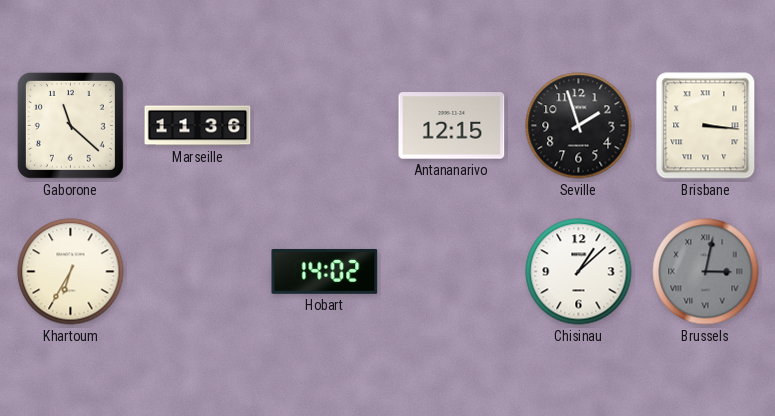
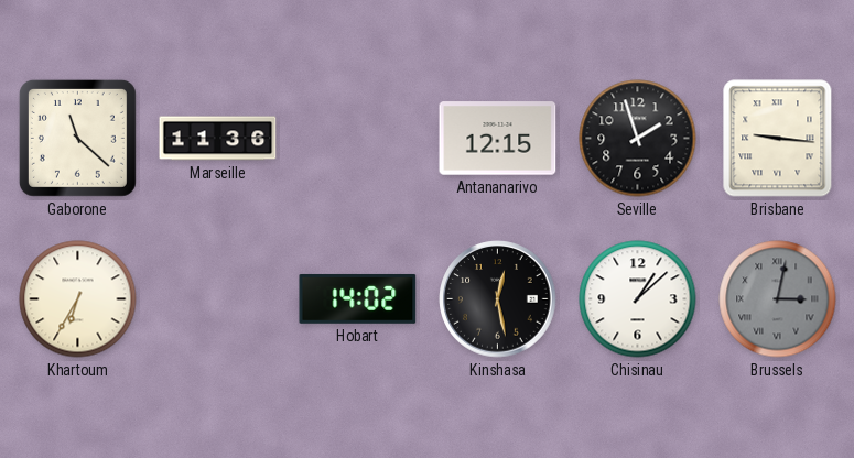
Brisbane: 3:16 -> 9:16
Kinshasa: none -> 12:28
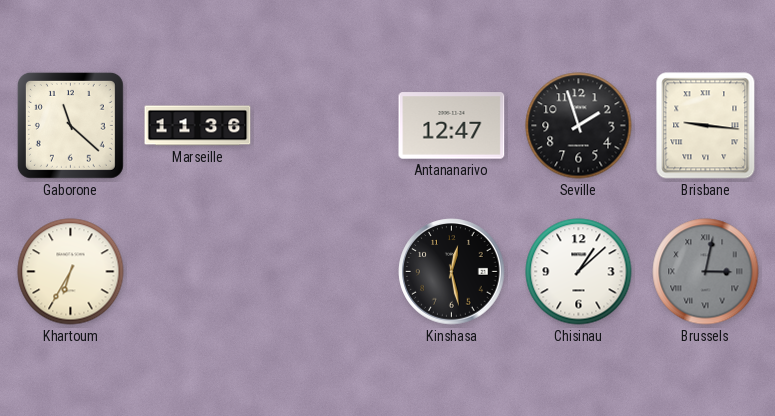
Antananarivo: 12:15 -> 12:47
Hobart: 14:02 -> none
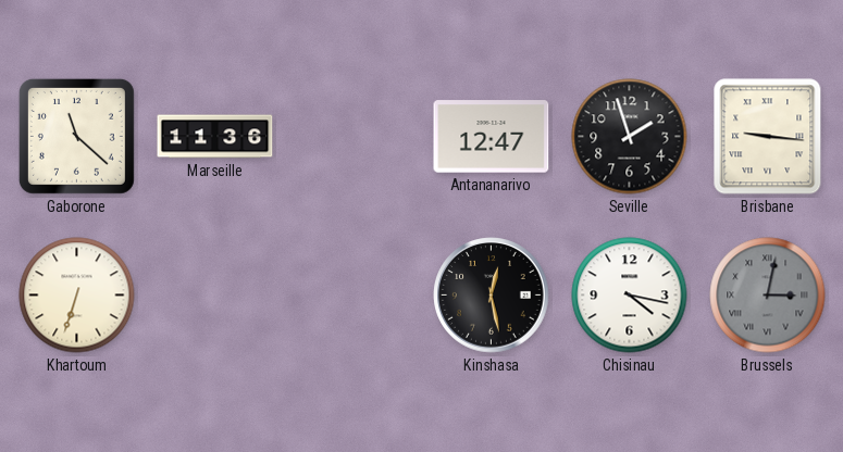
Khartoum: 6:35 -> 6:33
Chisinau: 1:08 -> 4:17
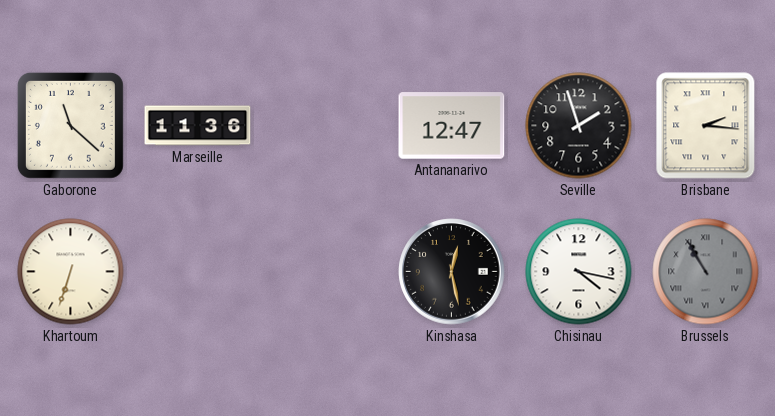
Brisbane: 9:16 -> 2:16
Brussels: 3:02 -> 10:55
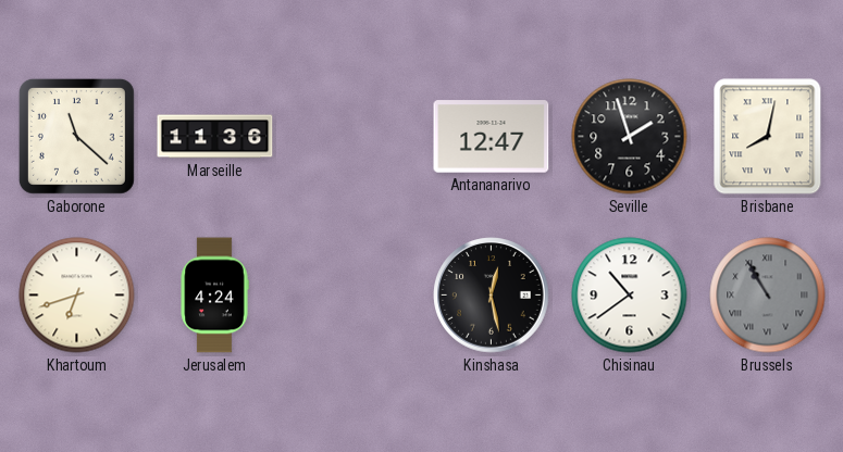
Brisbane: 2:16 -> 8:02
Khartoum: 6:33 -> 6:42
Jerusalem: none -> 4:24
Chisinau: 4:17 -> 10:39
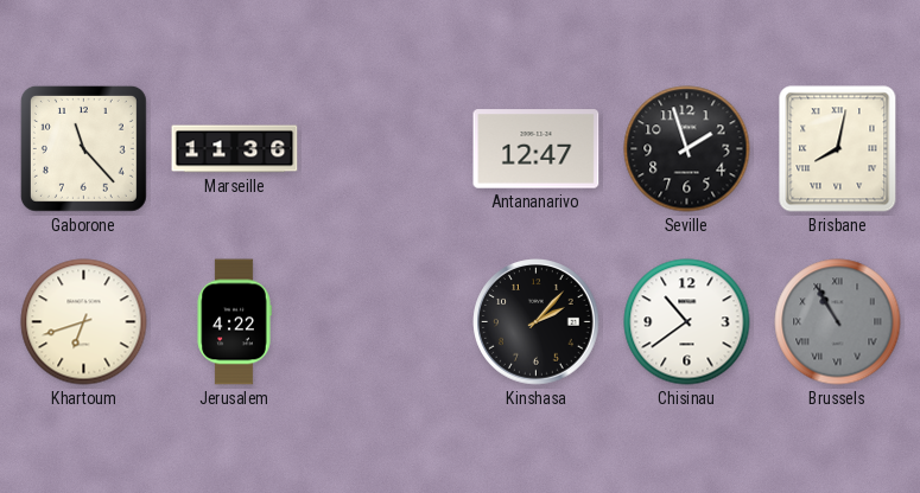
Gaborone: 11:22 -> 11:23
Jerusalem: 4:24 -> 4:22
Kinshasa: 12:28 -> 2:07
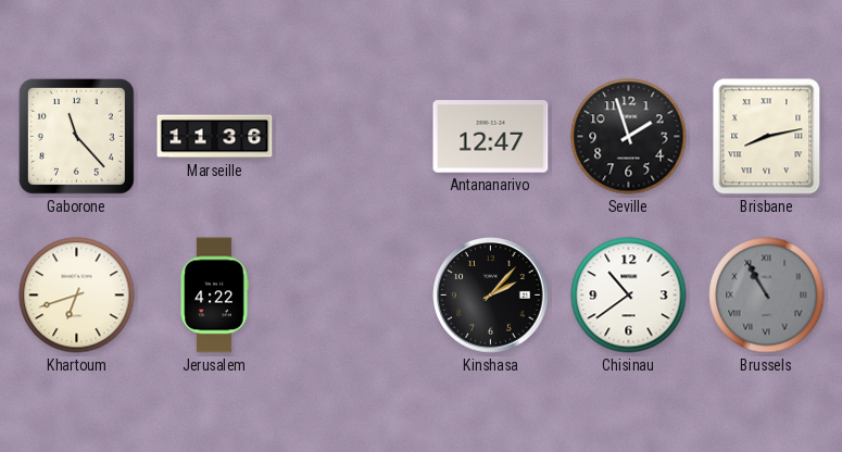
Brisbane: 8:02 -> 8:13
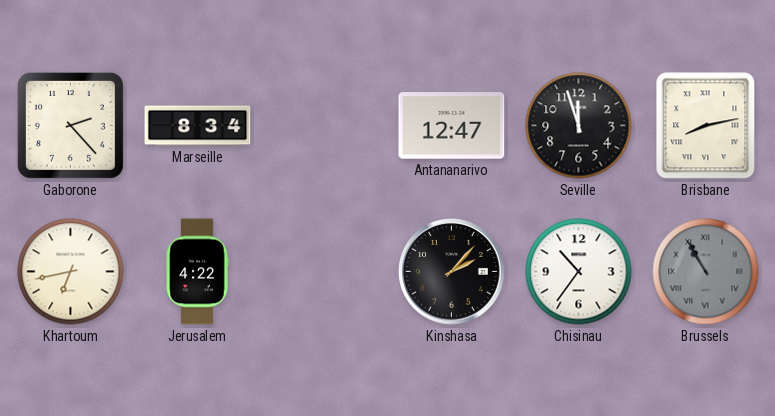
Gaborone: 11:23 -> 2:23
Marseille: 11:36 -> 8:34
Seville: 1:57 -> 11:57
Khartoum: 6:42 -> 6:43
Chisinau: 10:39 -> 10:36
